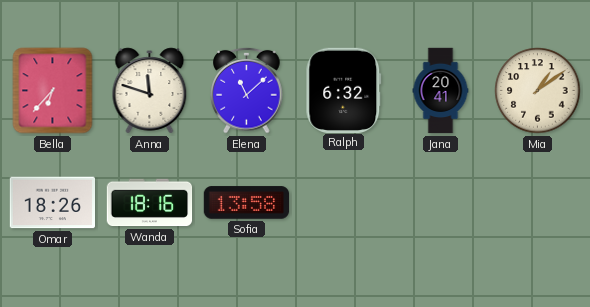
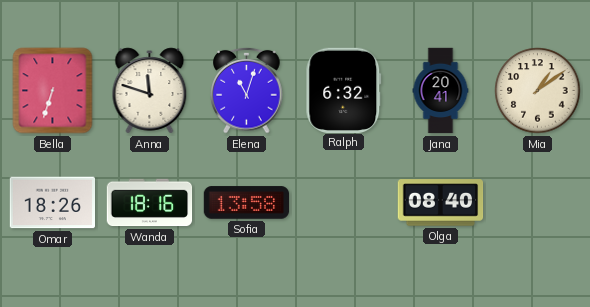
Bella: 6:37 -> 6:33
Elena: 11:08 -> 11:03
Olga: none -> 08:40
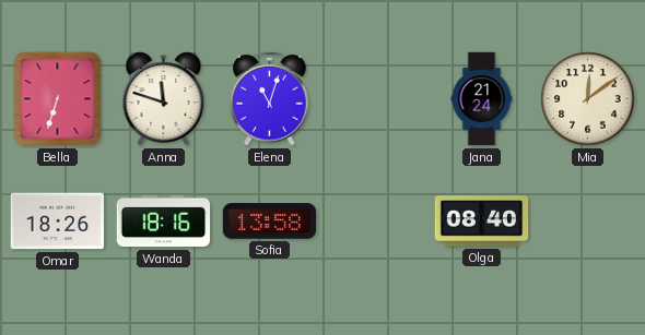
Ralph: 6:32 -> none
Jana: 20:41 -> 21:24
Mia: 1:09 -> 12:09
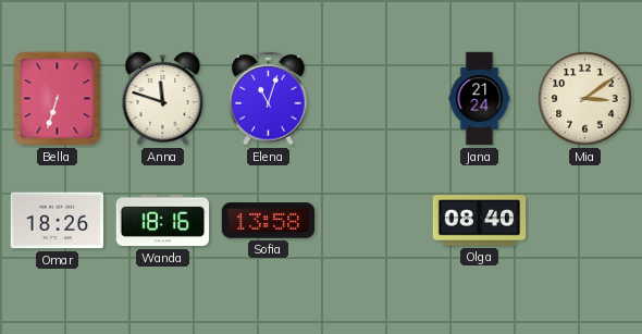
Mia: 12:09 -> 3:09
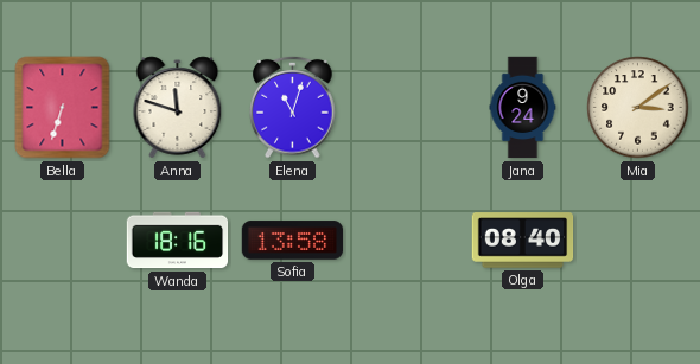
Jana: 21:24 -> 9:24
Omar: 18:26 -> none
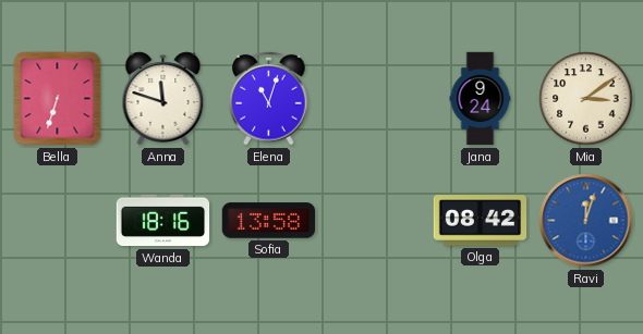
Olga: 08:40 -> 08:42
Ravi: none -> 12:03
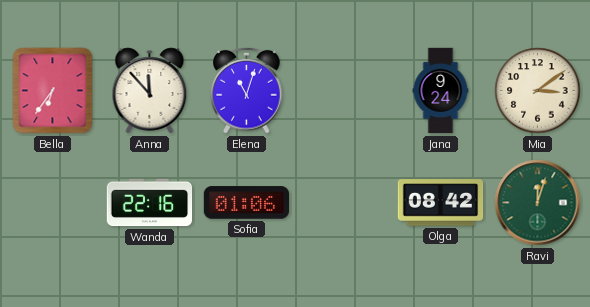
Bella: 6:33 -> 6:36
Anna: 11:48 -> 11:53
Wanda: 18:16 -> 22:16
Sofia: 13:58 -> 01:06
Ravi dial: blue -> green
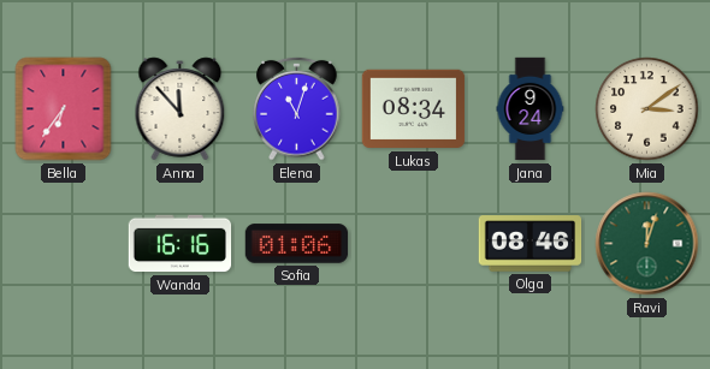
Lukas: none -> 08:34
Wanda: 22:16 -> 16:16
Olga: 08:42 -> 08:46
